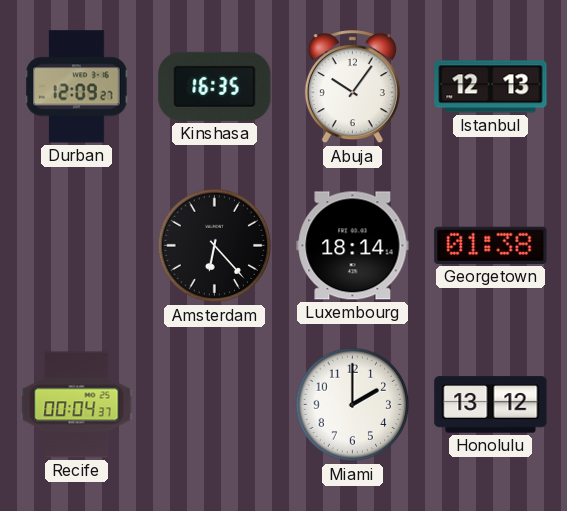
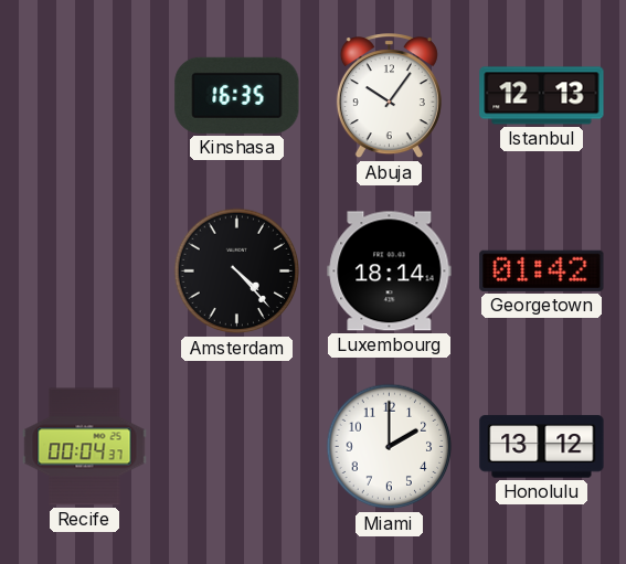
Durban: 12:09 -> none
Amsterdam: 6:23 -> 4:23
Georgetown: 01:38 -> 01:42
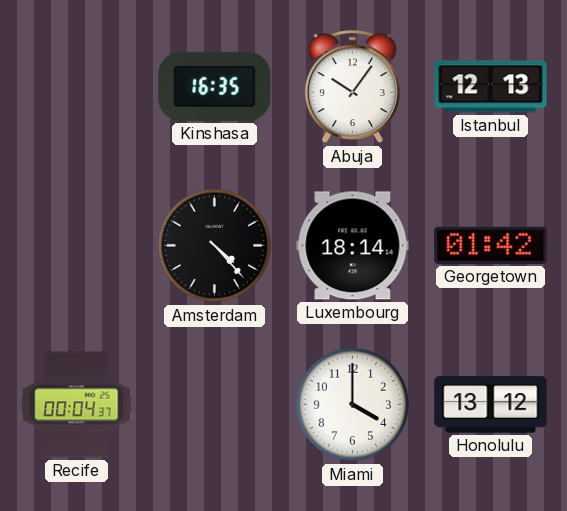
Miami: 2:00 -> 4:00
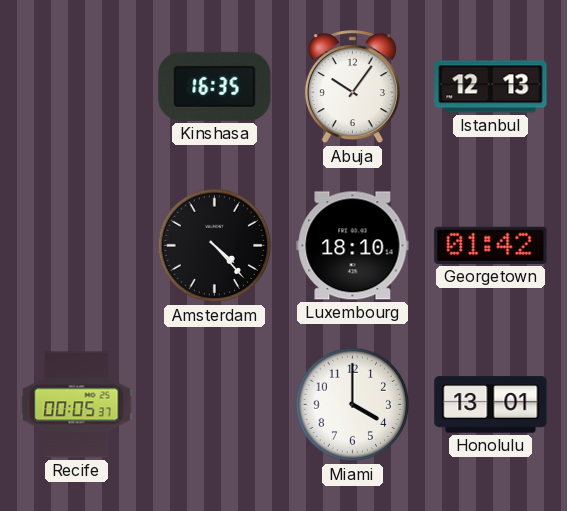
Luxembourg: 18:14 -> 18:10
Recife: 00:04 -> 00:05
Honolulu: 13:12 -> 13:01
